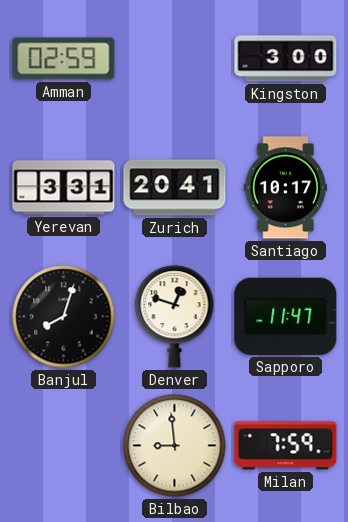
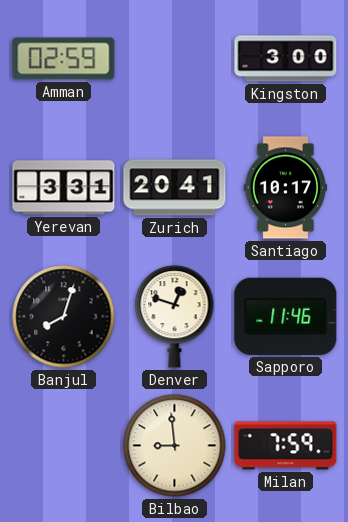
Sapporo: 11:47 -> 11:46
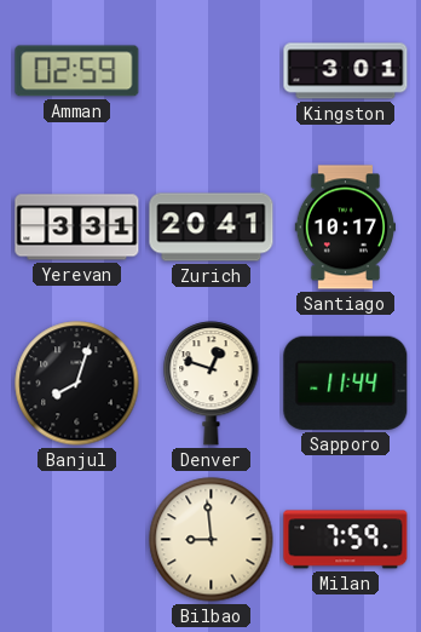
Kingston: 3:00 -> 3:01
Sapporo: 11:46 -> 11:44
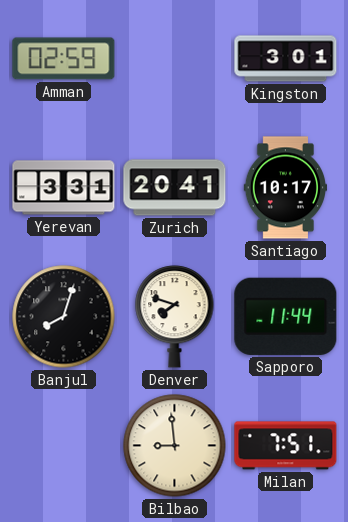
Denver: 12:48 -> 7:48
Milan: 7:59 -> 7:51
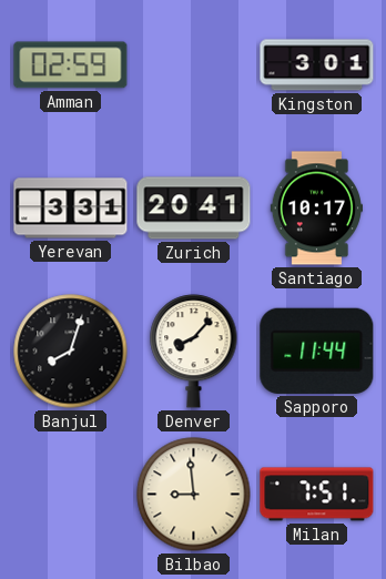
Denver: 7:48 -> 8:07
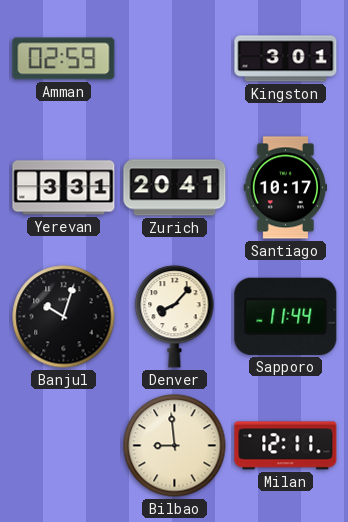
Banjul: 8:03 -> 10:03
Milan: 7:51 -> 12:11
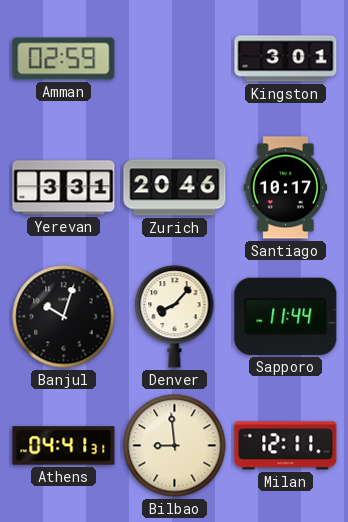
Zurich: 20:41 -> 20:46
Athens: none -> 04:41
